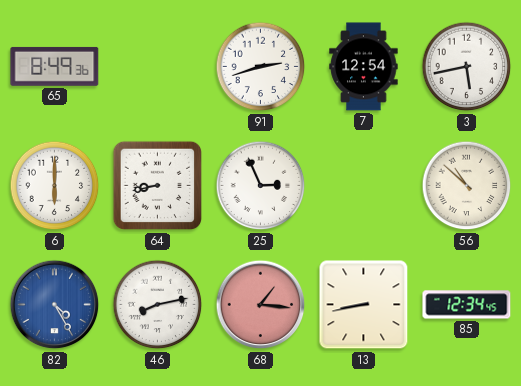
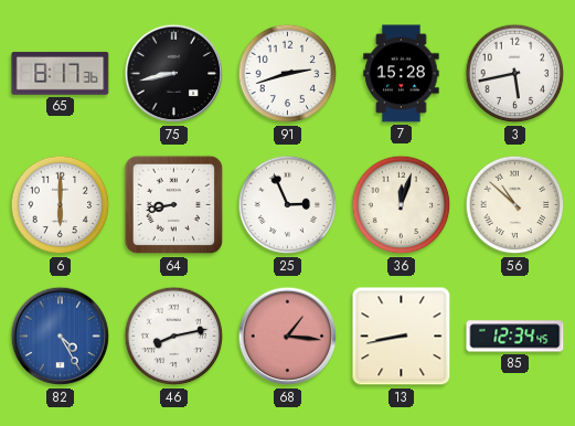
65: 8:49 -> 8:17
75: none -> 8:43
7: 12:54 -> 15:28
36: none -> 12:03
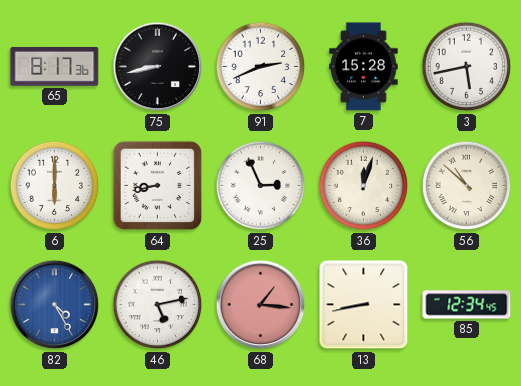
91: 2:42 -> 2:41
46: 8:13 -> 5:13
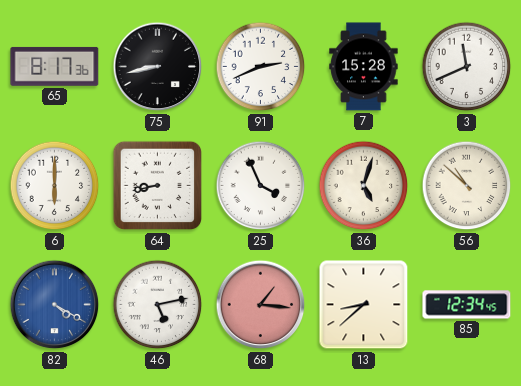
3: 5:43 -> 11:41
25: 2:56 -> 3:56
36: 12:03 -> 5:03
82: 4:25 -> 4:20
13: 8:43 -> 8:38
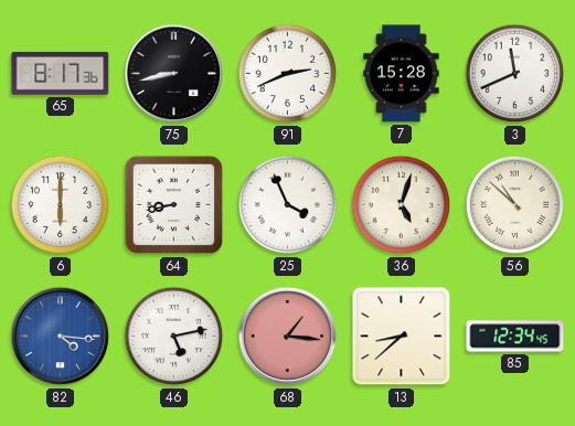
82: 4:20 -> 4:16
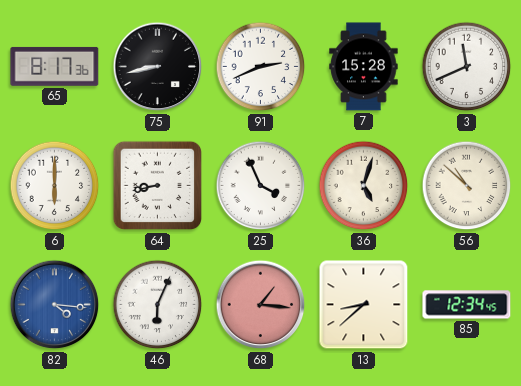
46: 5:13 -> 6:04
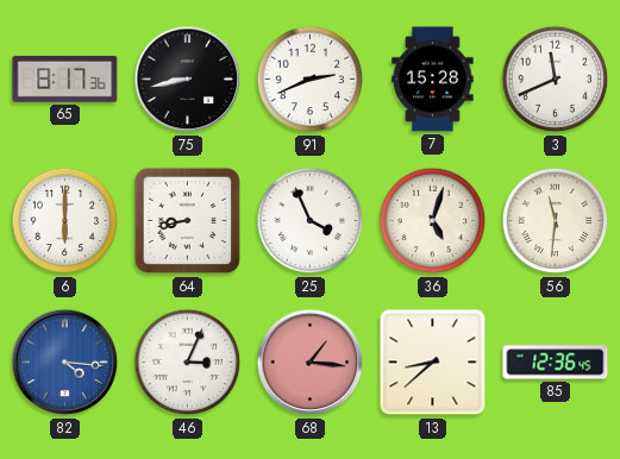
56: 10:52 -> 11:31
46: 6:04 -> 3:04
85: 12:34 -> 12:36
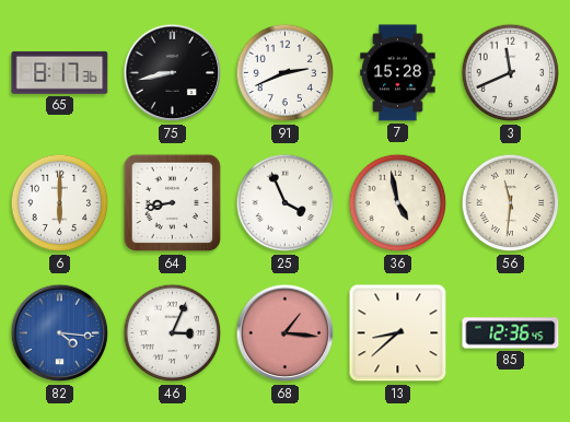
36: 5:03 -> 4:58
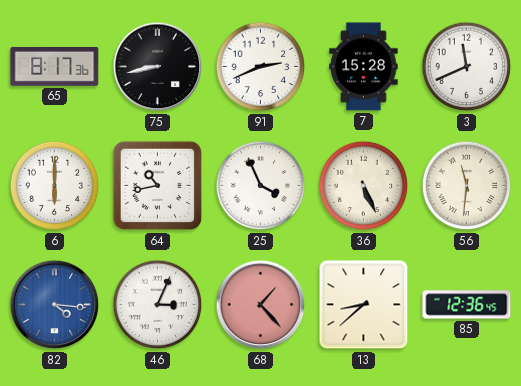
64: 8:43 -> 10:43
36: 4:58 -> 5:26
68: 1:16 -> 1:23
